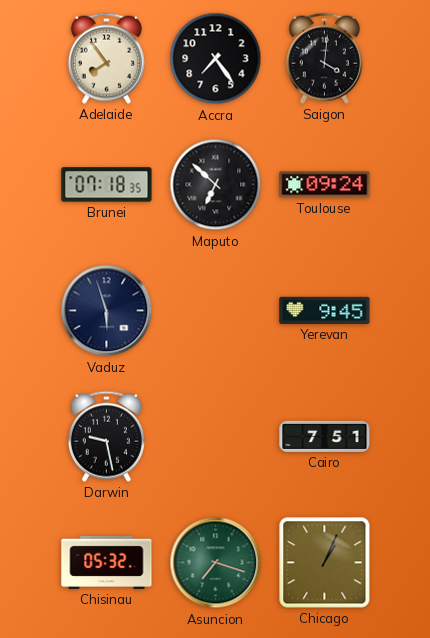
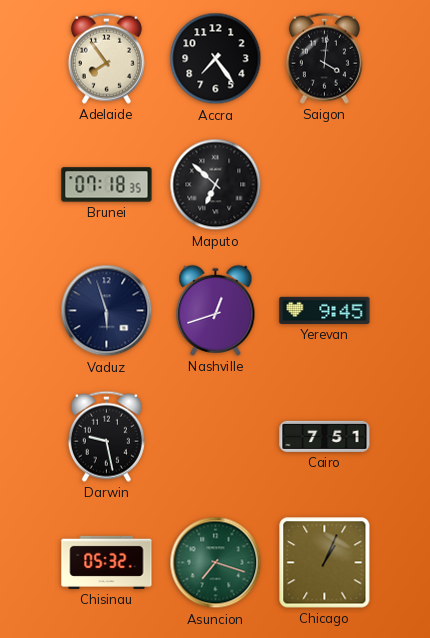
Toulouse: 09:24 -> none
Nashville: none -> 12:42
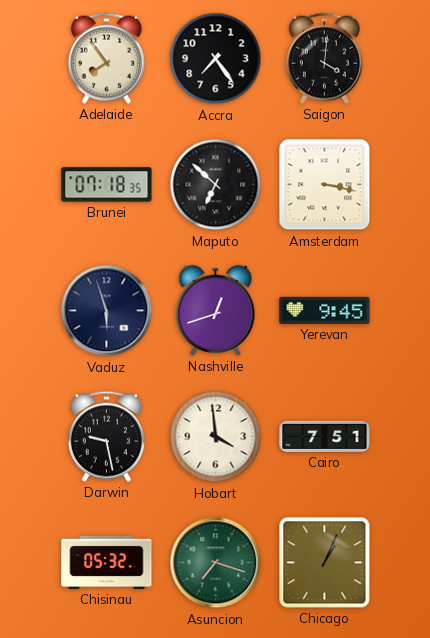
Amsterdam: none -> 3:17
Hobart: none -> 3:59
